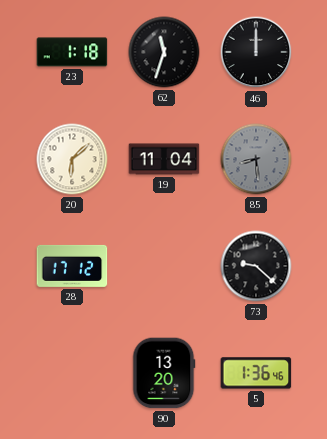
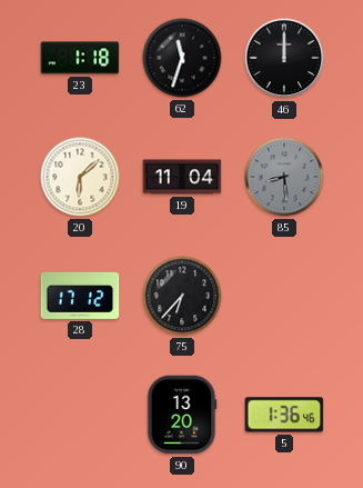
75: none -> 6:37
73: 9:22 -> none
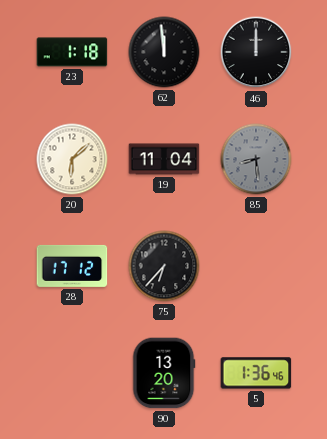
62: 11:33 -> 11:59
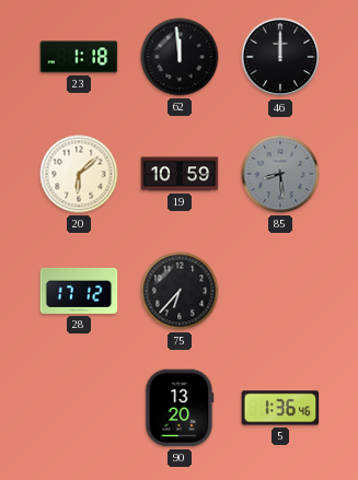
19: 11:04 -> 10:59
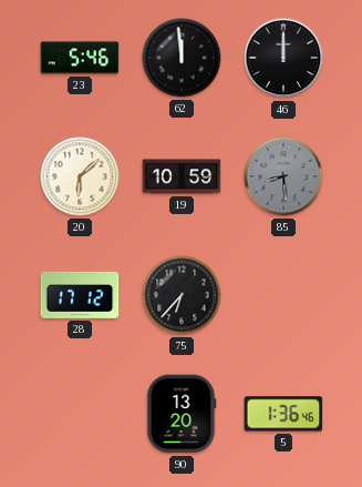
23: 1:18 -> 5:46
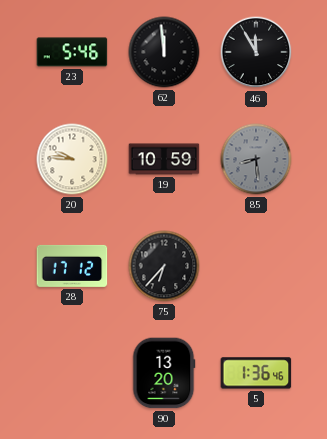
46: 12:00 -> 11:55
20: 6:08 -> 9:46
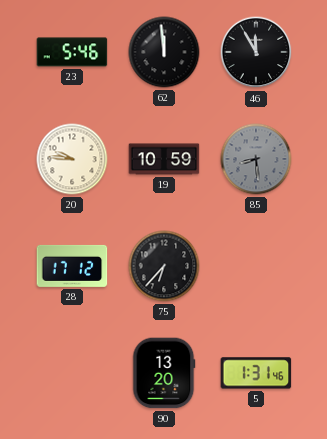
5: 1:36 -> 1:31
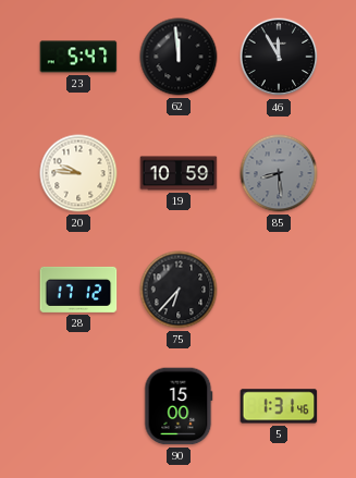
23: 5:46 -> 5:47
90: 13:20 -> 15:00
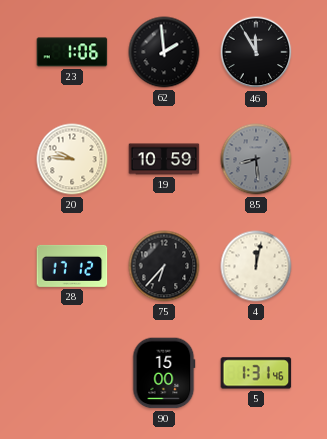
23: 5:47 -> 1:06
62: 11:59 -> 1:59
4: none -> 12:02
